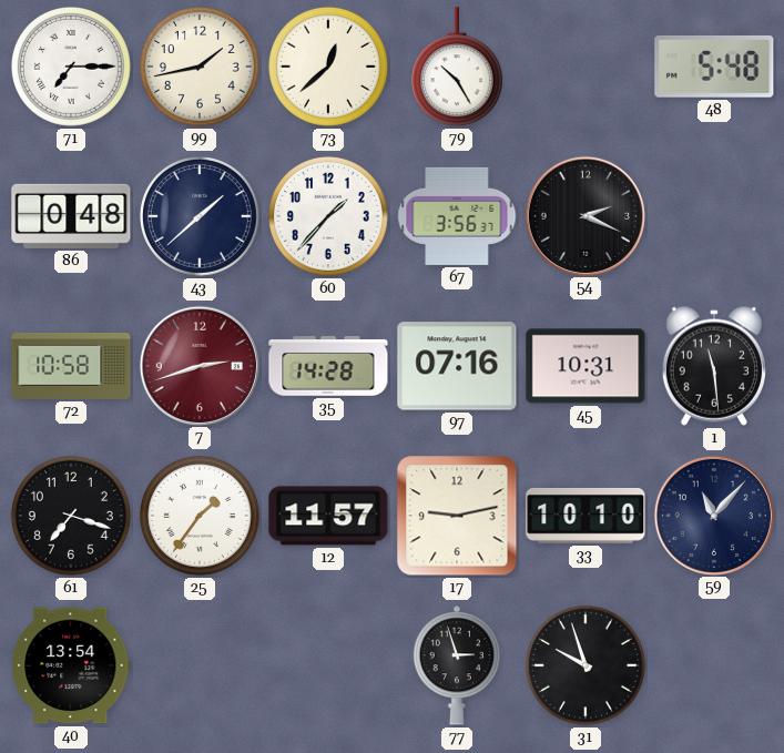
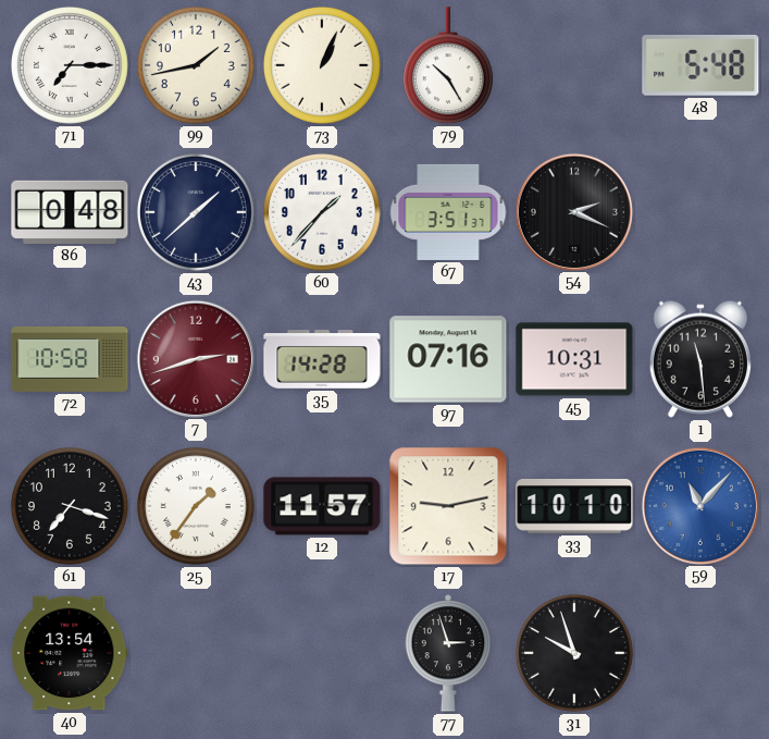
73: 12:38 -> 1:04
67: 3:56 -> 3:51
59 dial: navy -> blue
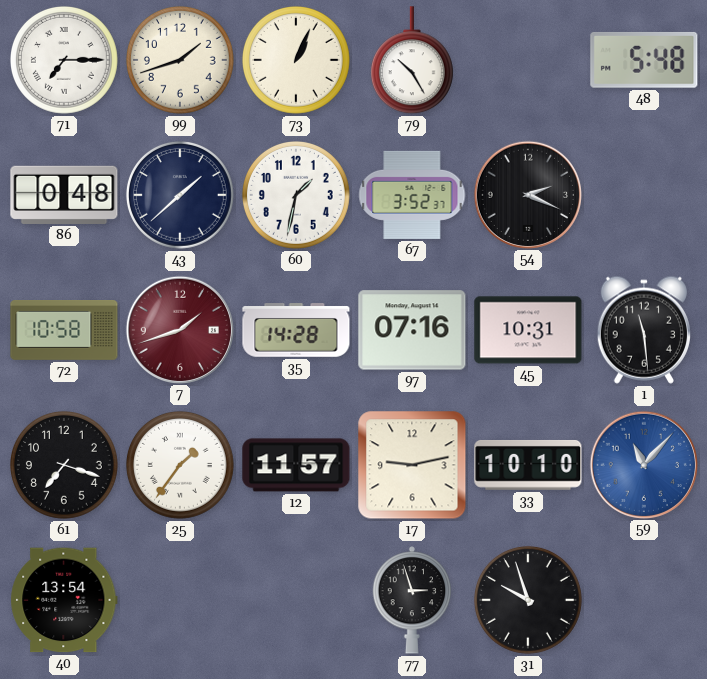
99: 1:43 -> 1:42
60: 1:37 -> 1:32
67: 3:51 -> 3:52
7: 2:42 -> 1:42
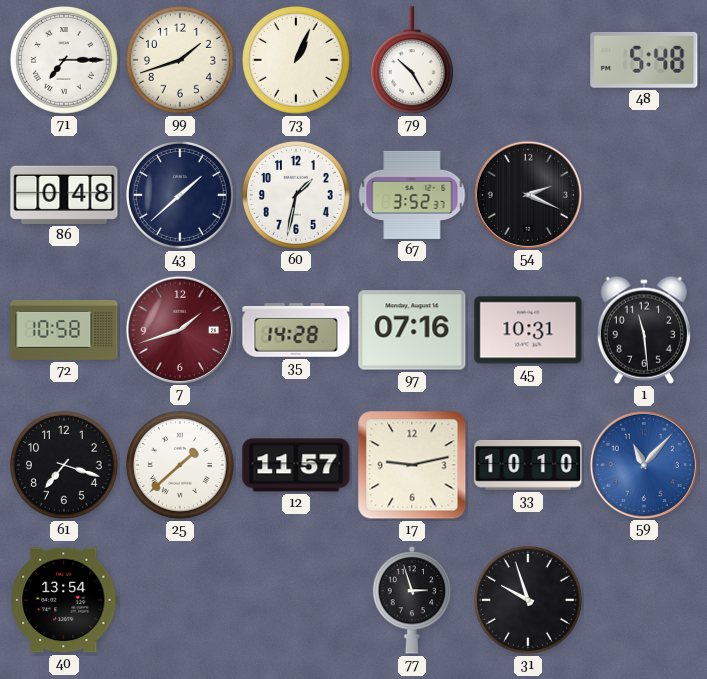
25: 1:36 -> 1:38
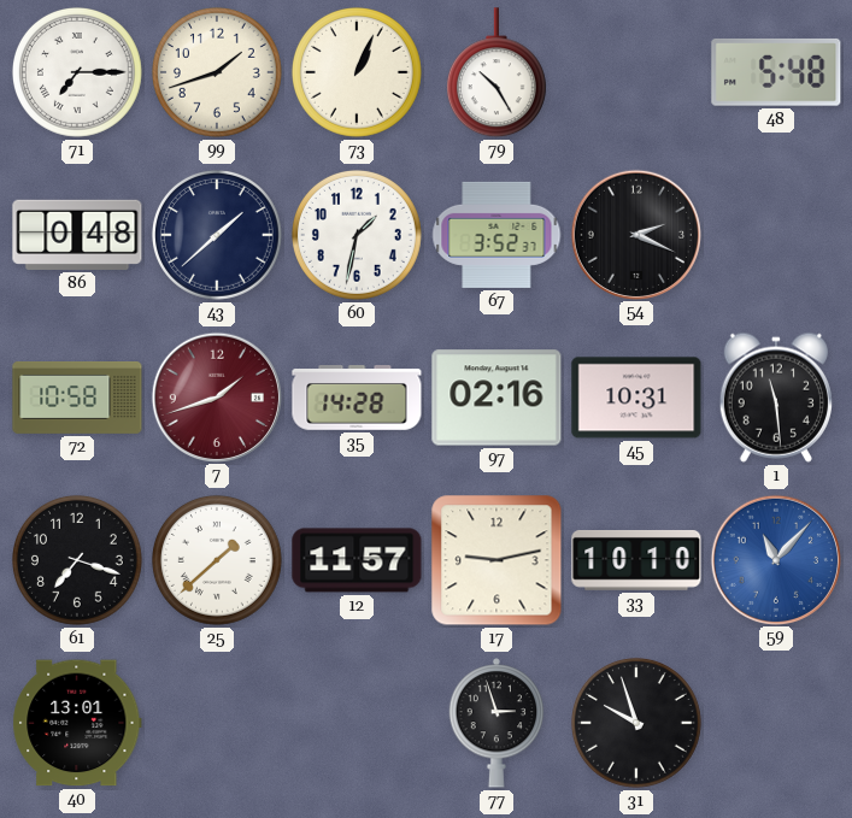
97: 07:16 -> 02:16
40: 13:54 -> 13:01
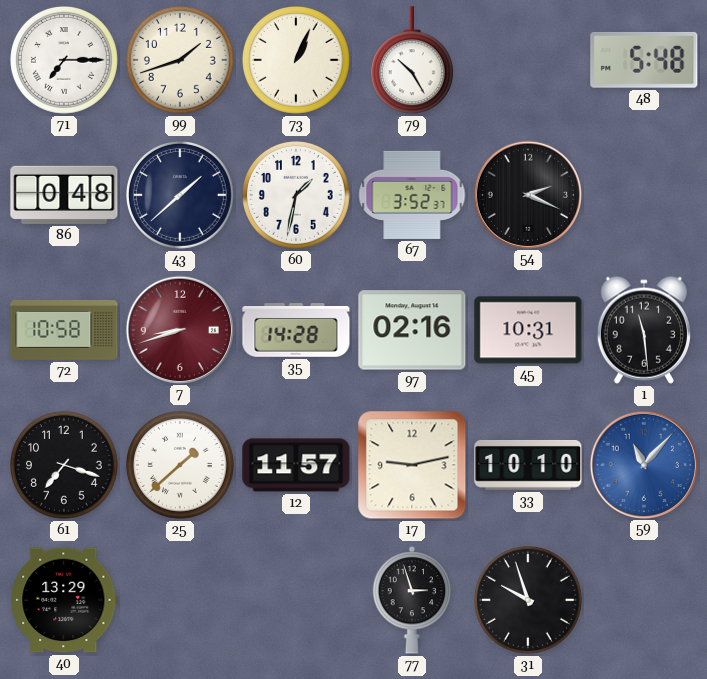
7: 1:42 -> 8:42
40: 13:01 -> 13:29
